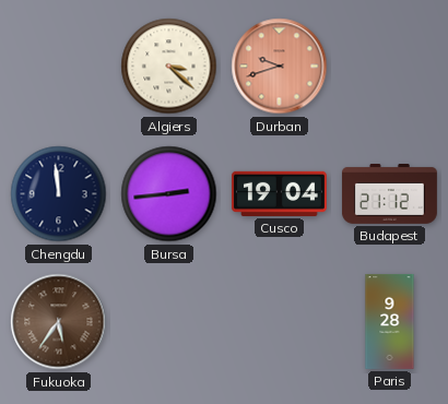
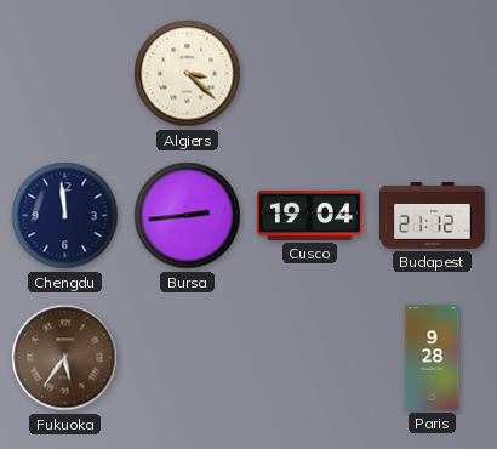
Durban: 9:42 -> none
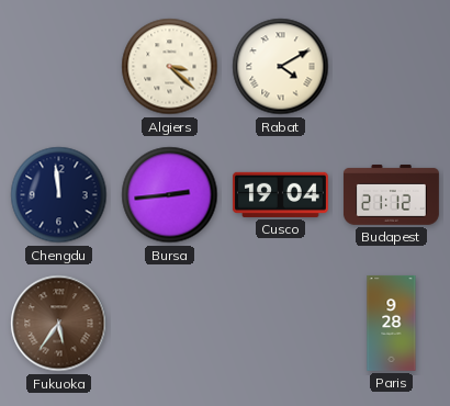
Rabat: none -> 4:10
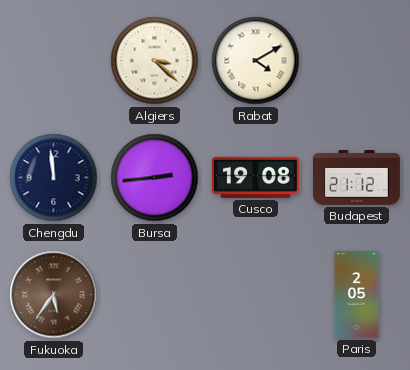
Cusco: 19:04 -> 19:08
Paris: 9:28 -> 2:05
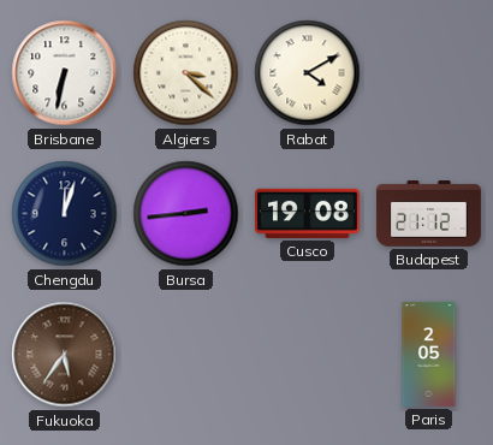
Brisbane: none -> 6:32
Chengdu: 11:59 -> 12:03
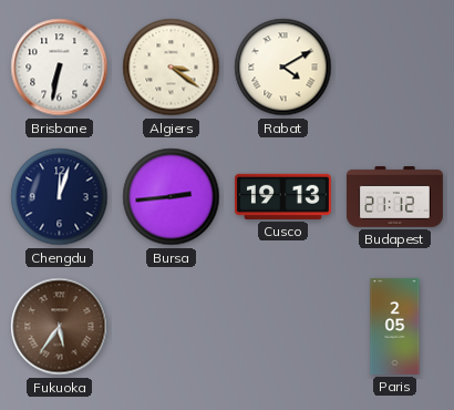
Algiers: 3:22 -> 3:21
Cusco: 19:08 -> 19:13
